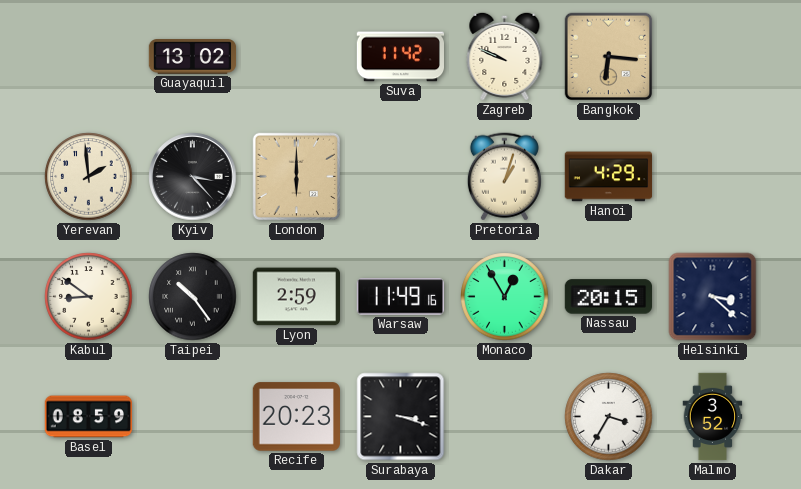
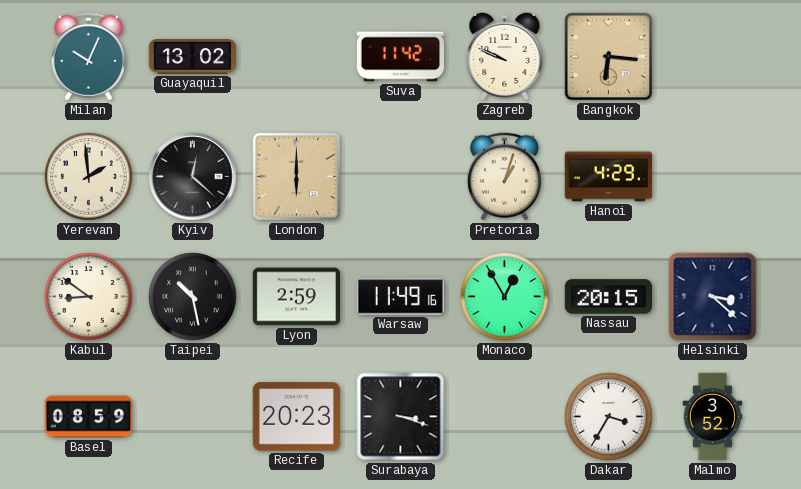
Milan: none -> 10:04
Kyiv: 3:23 -> 12:22
Taipei: 10:24 -> 10:28
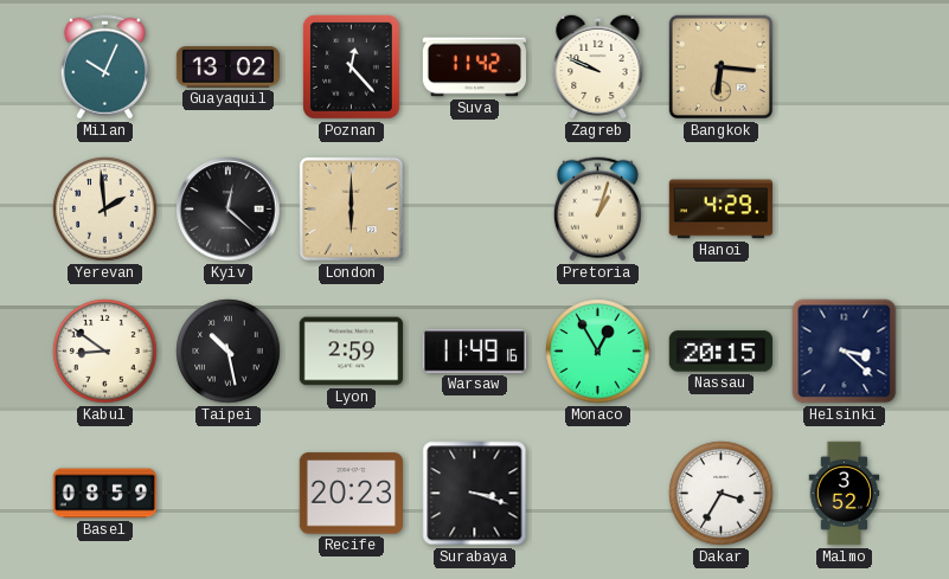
Poznan: none -> 12:23
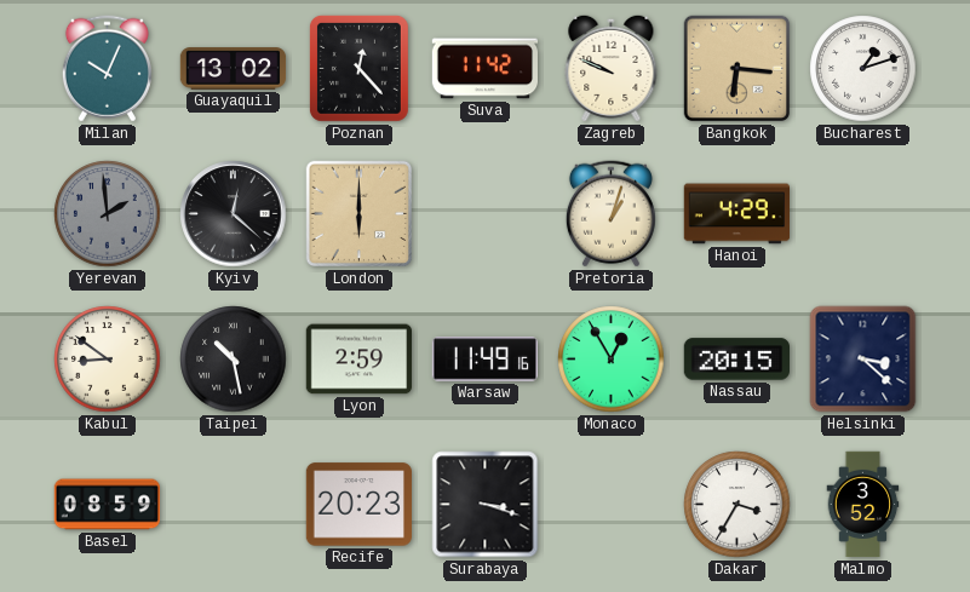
Bucharest: none -> 1:12
Yerevan dial: cream -> grey
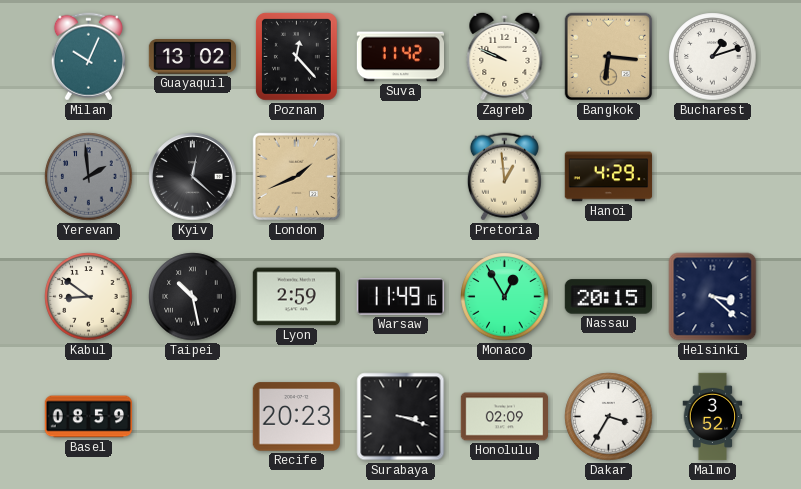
London: 6:00 -> 1:41
Pretoria: 1:03 -> 12:59
Honolulu: none -> 02:09
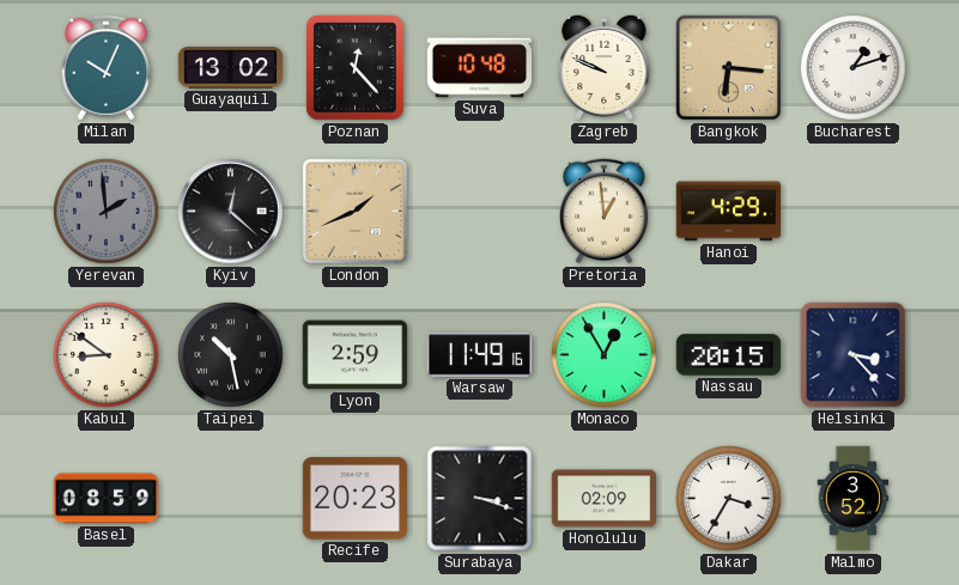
Suva: 11:42 -> 10:48
Helsinki: 3:22 -> 3:23
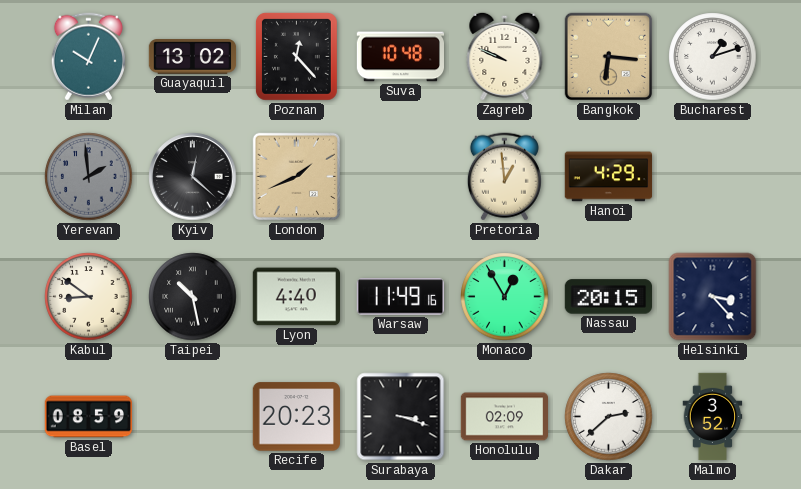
Lyon: 2:59 -> 4:40
Dakar: 3:35 -> 2:38
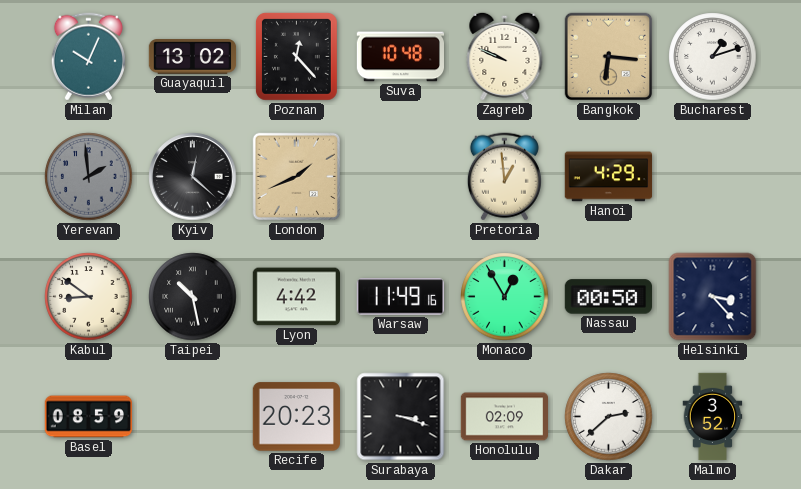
Lyon: 4:40 -> 4:42
Nassau: 20:15 -> 00:50
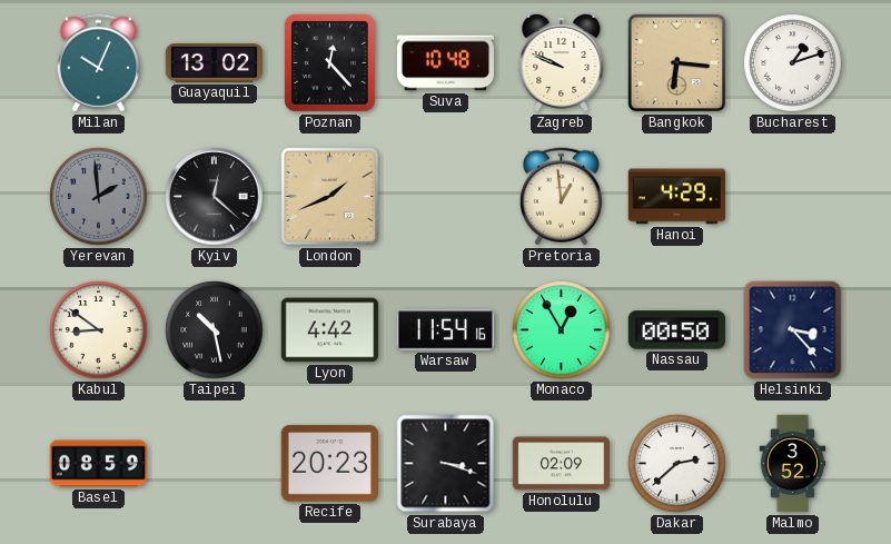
Warsaw: 11:49 -> 11:54
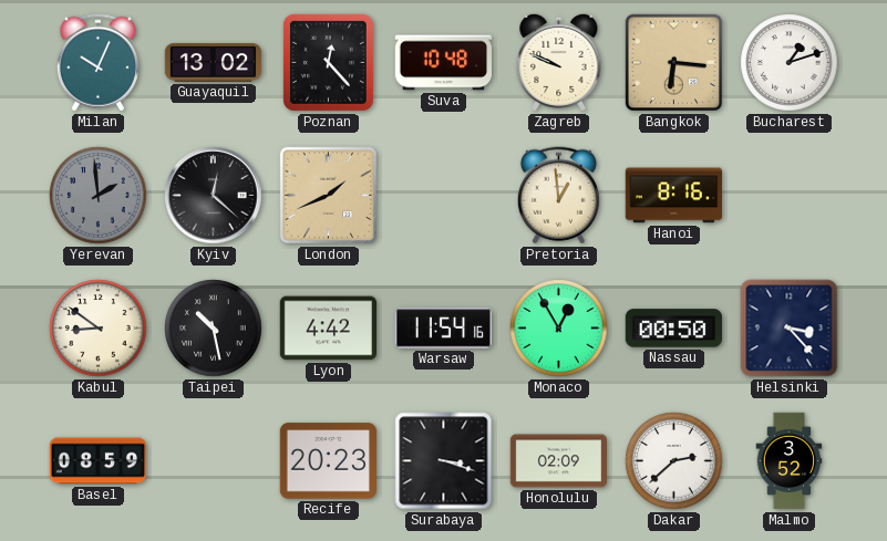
Hanoi: 4:29 -> 8:16
